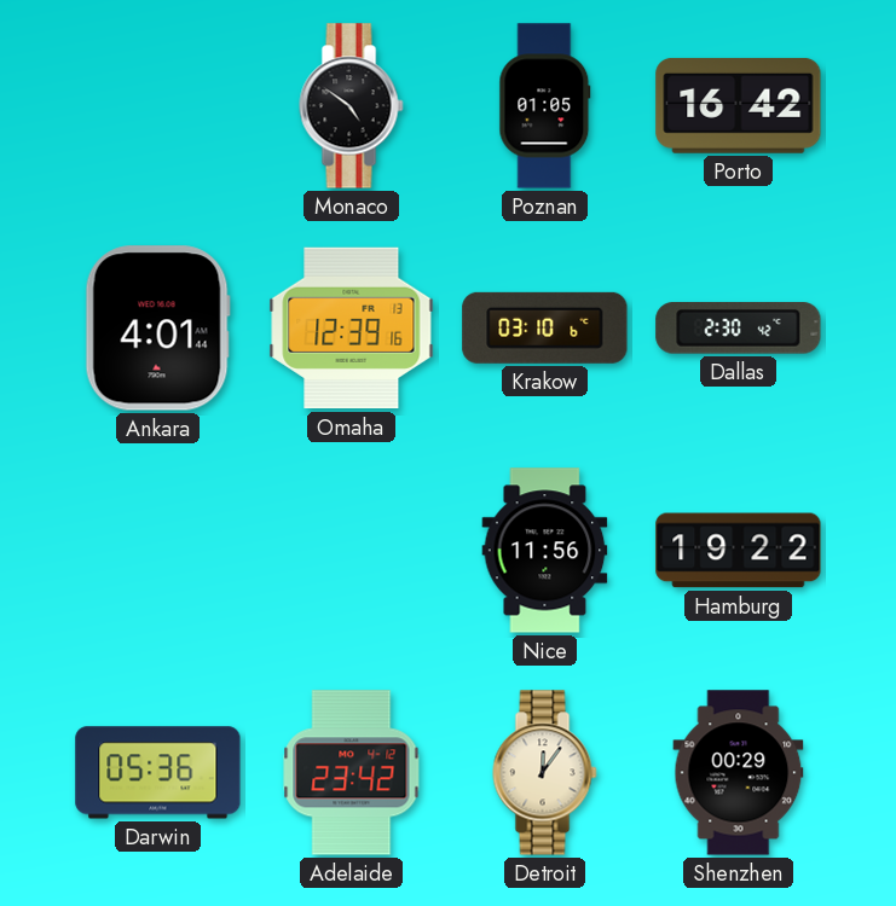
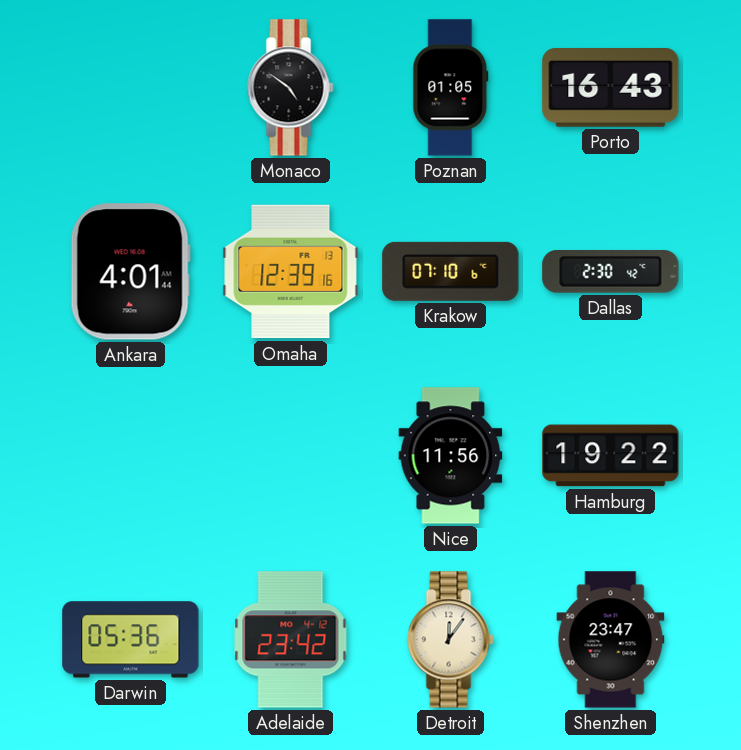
Porto: 16:42 -> 16:43
Krakow: 03:10 -> 07:10
Shenzhen: 00:29 -> 23:47
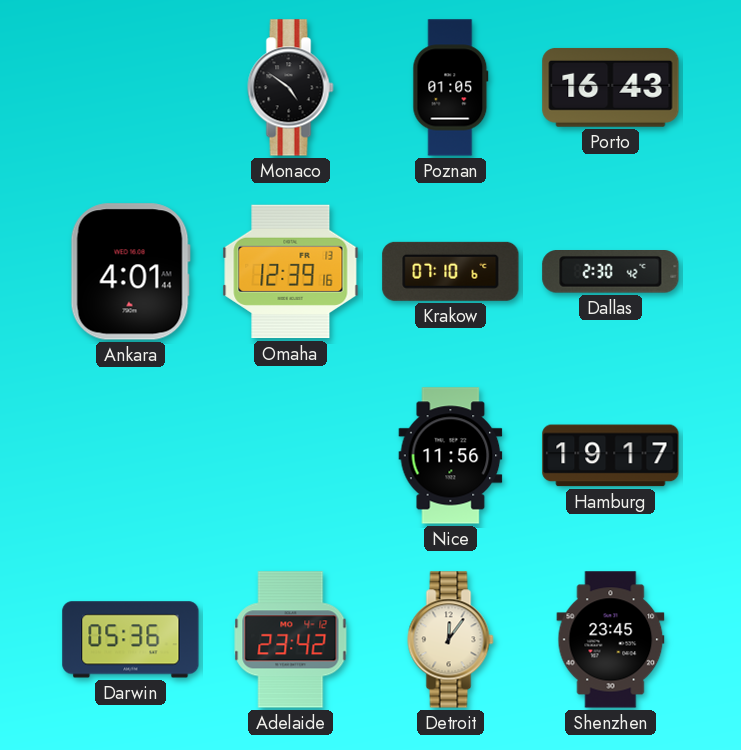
Hamburg: 19:22 -> 19:17
Shenzhen: 23:47 -> 23:45
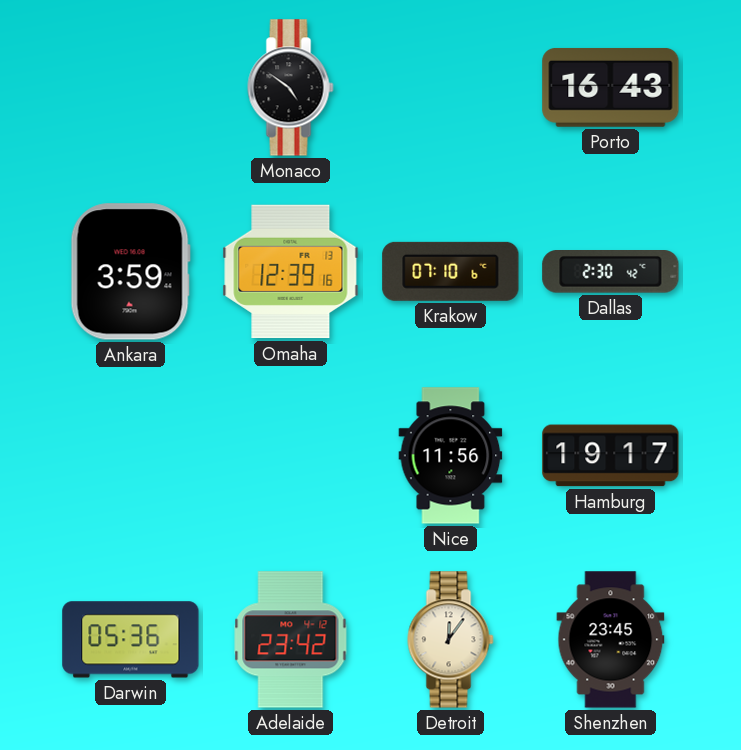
Poznan: 01:05 -> none
Ankara: 4:01 -> 3:59
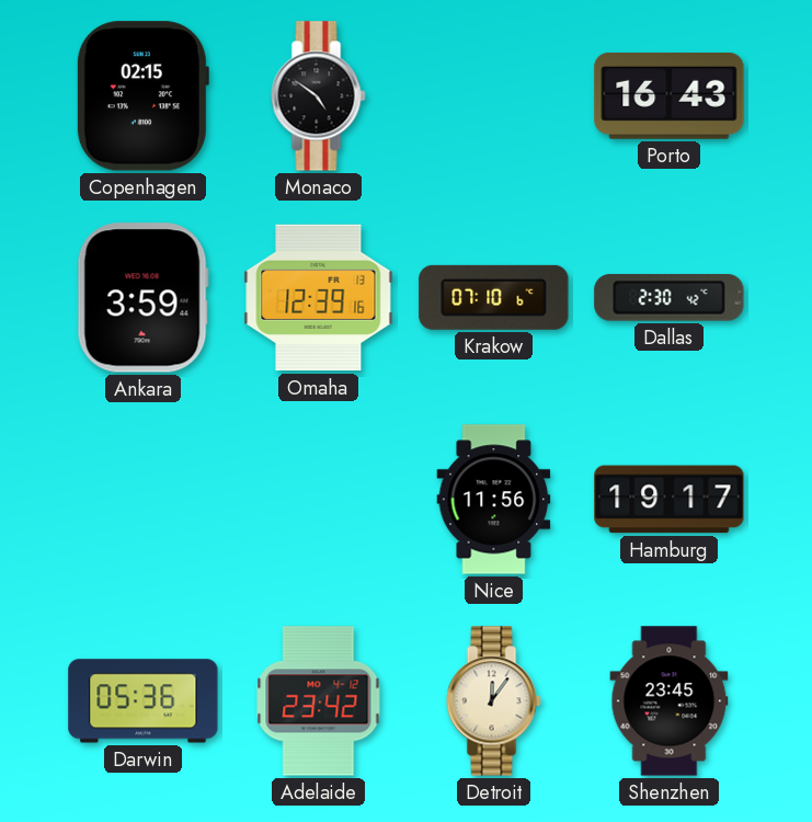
Copenhagen: none -> 02:15
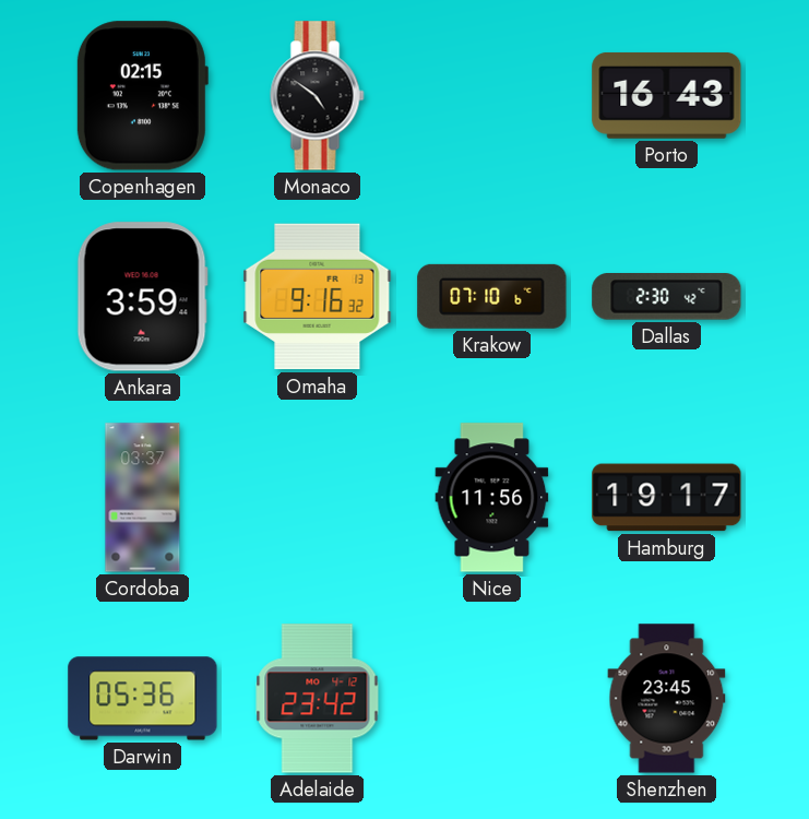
Omaha: 12:39 -> 9:16
Cordoba: none -> 03:37
Detroit: 12:06 -> none
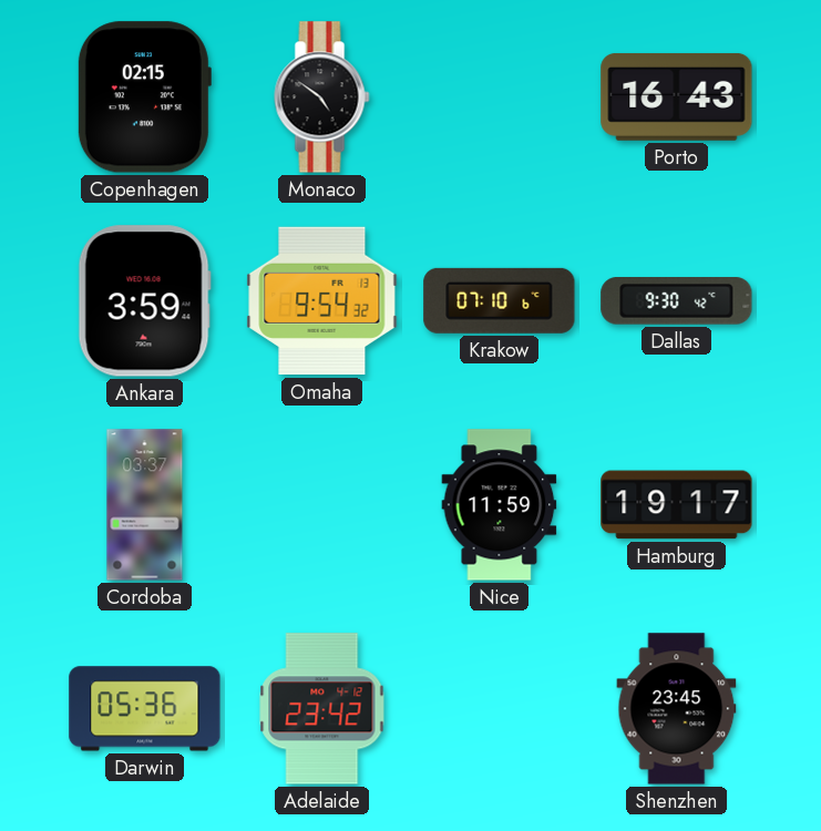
Omaha: 9:16 -> 9:54
Dallas: 2:30 -> 9:30
Nice: 11:56 -> 11:59
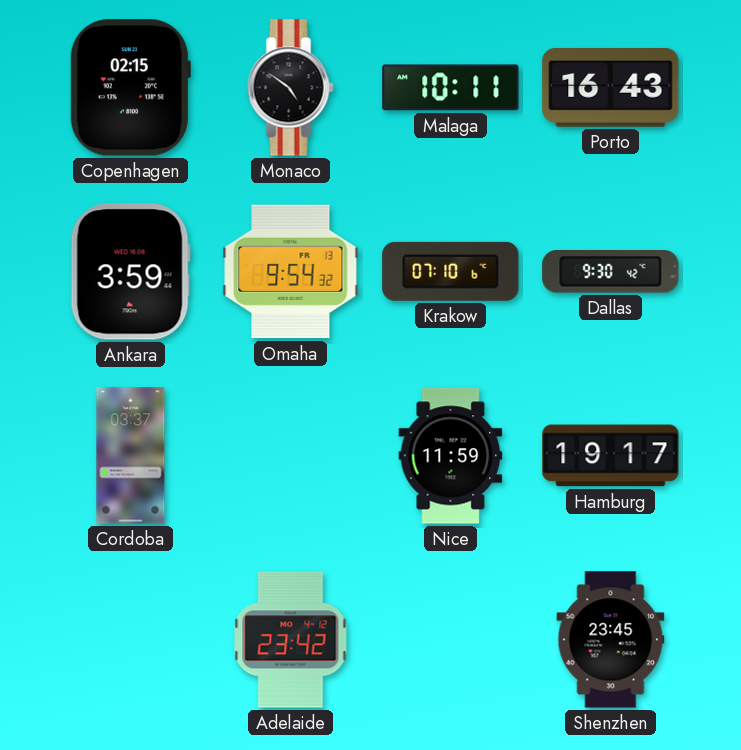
Malaga: none -> 10:11
Darwin: 05:36 -> none
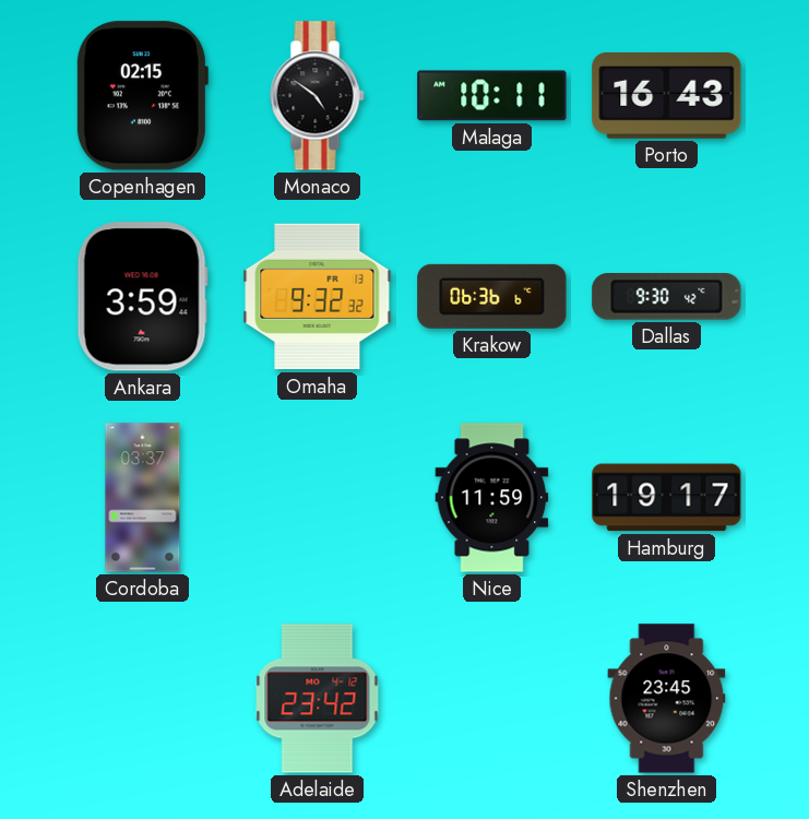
Omaha: 9:54 -> 9:32
Krakow: 07:10 -> 06:36
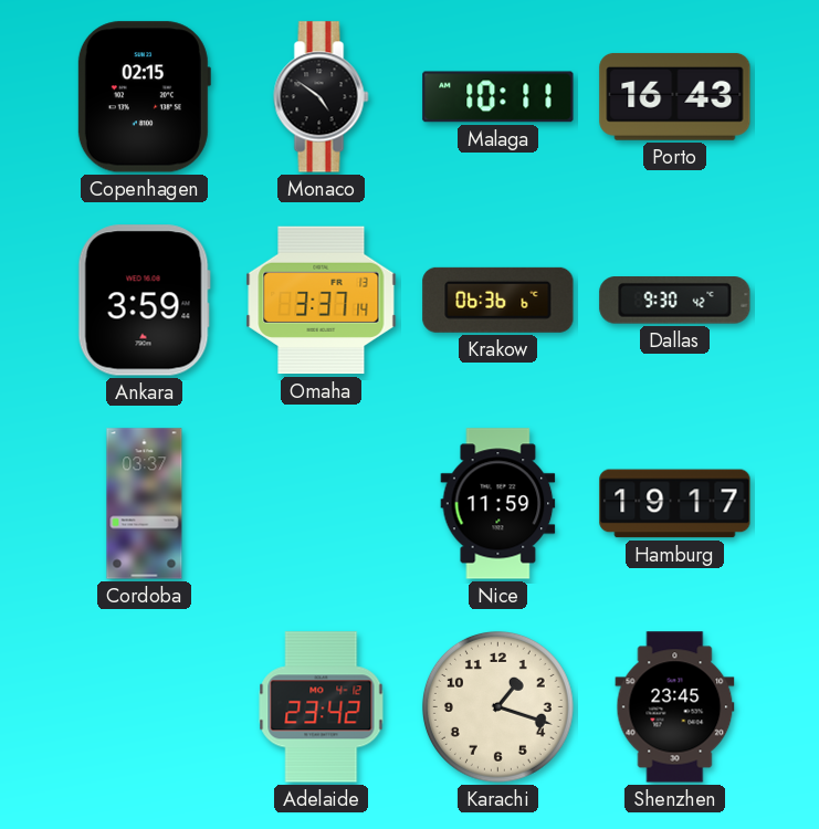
Omaha: 9:32 -> 3:37
Karachi: none -> 1:18
